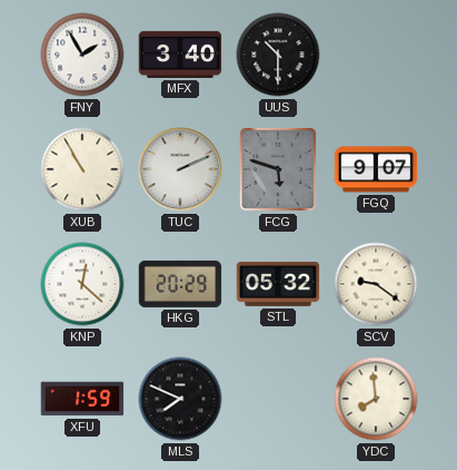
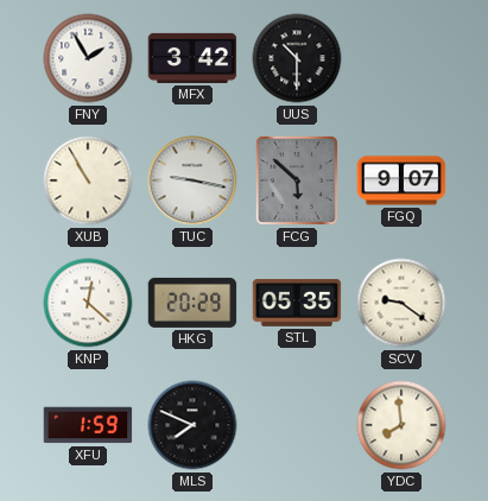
MFX: 3:40 -> 3:42
TUC: 2:11 -> 9:17
FCG: 5:48 -> 5:52
STL: 05:32 -> 05:35
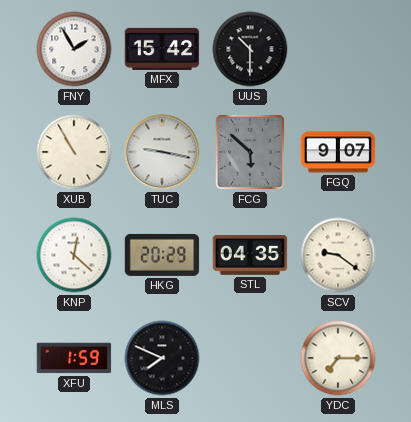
MFX: 3:42 -> 15:42
STL: 05:35 -> 04:35
YDC: 7:59 -> 7:15
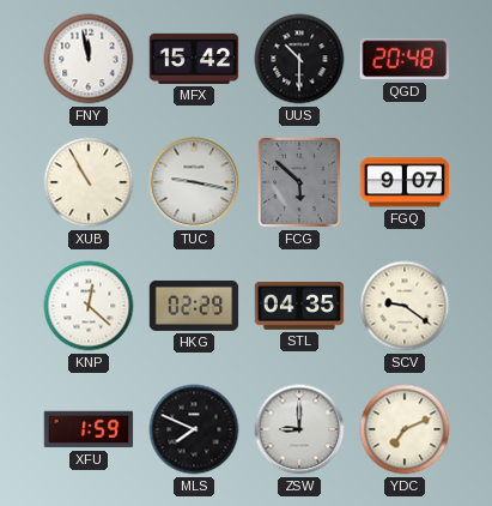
FNY: 1:55 -> 11:58
QGD: none -> 20:48
HKG: 20:29 -> 02:29
ZSW: none -> 9:00
YDC: 7:15 -> 7:11
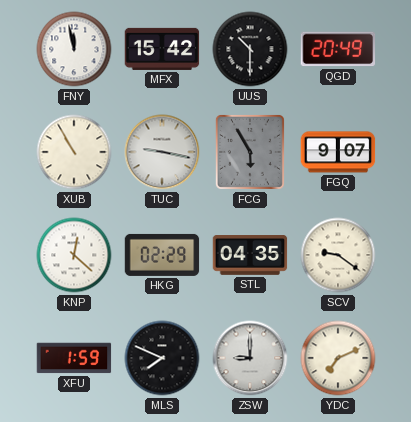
QGD: 20:48 -> 20:49
FCG: 5:52 -> 5:55
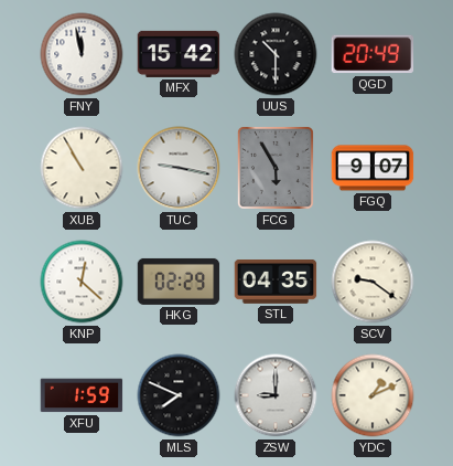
YDC: 7:11 -> 1:11
